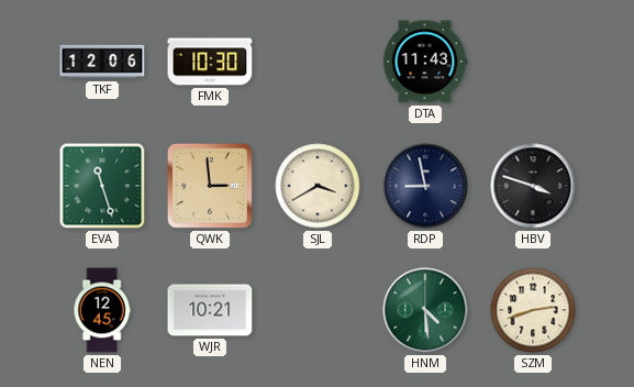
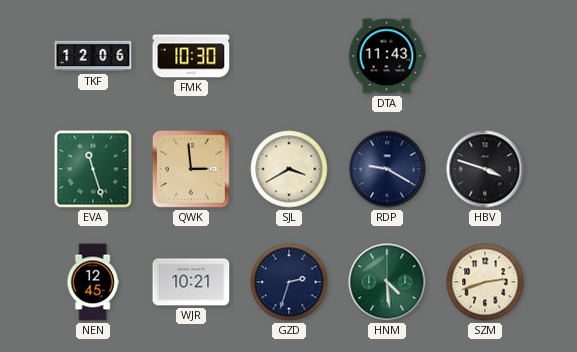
RDP: 8:58 -> 9:20
GZD: none -> 2:33
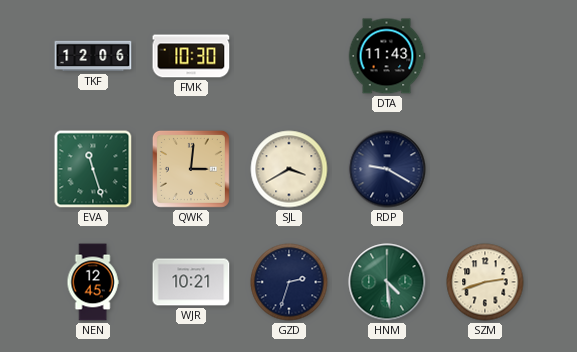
QWK: 2:59 -> 3:01
HBV: 3:48 -> none
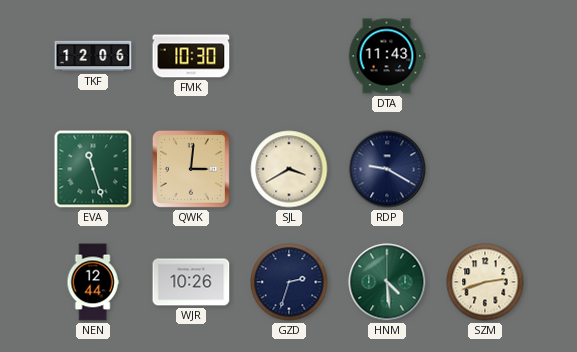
NEN: 12:45 -> 12:44
WJR: 10:21 -> 10:26
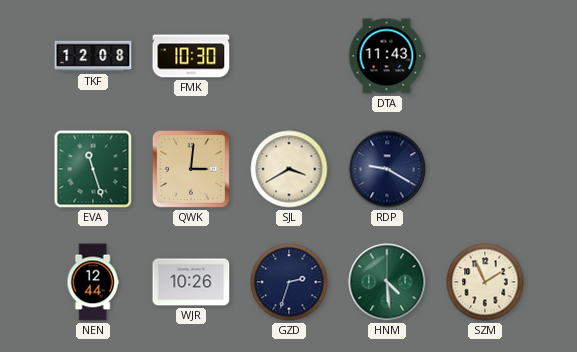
TKF: 12:06 -> 12:08
SZM: 2:42 -> 1:56
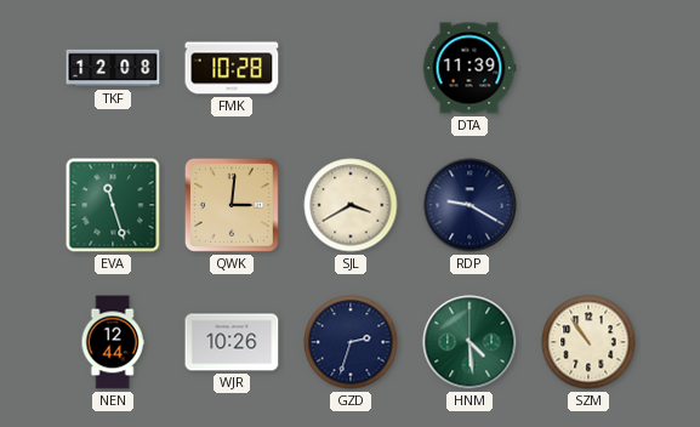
FMK: 10:30 -> 10:28
DTA: 11:43 -> 11:39
SZM: 1:56 -> 10:54
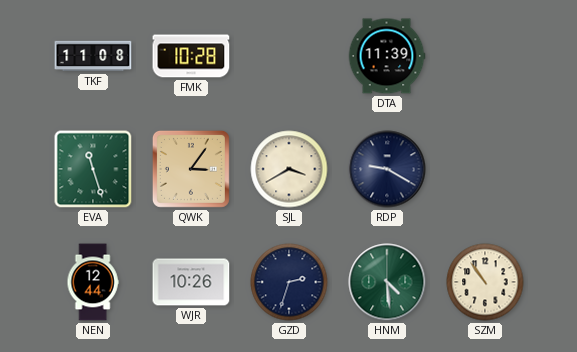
TKF: 12:08 -> 11:08
QWK: 3:01 -> 3:06
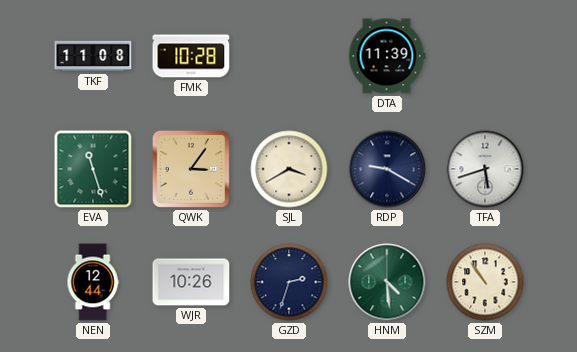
TFA: none -> 5:42
